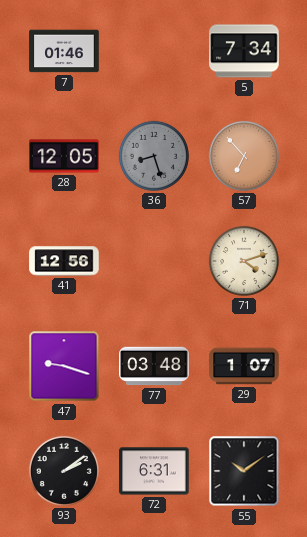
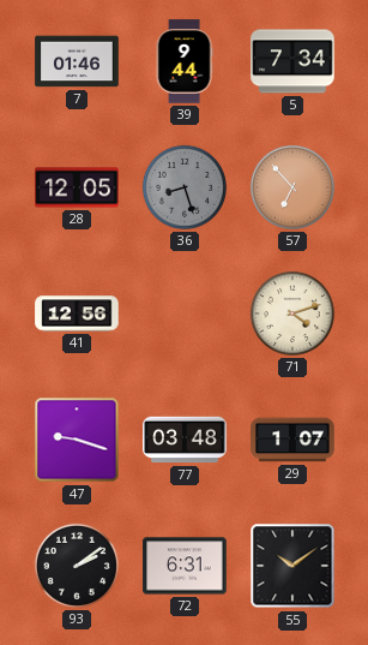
39: none -> 9:44
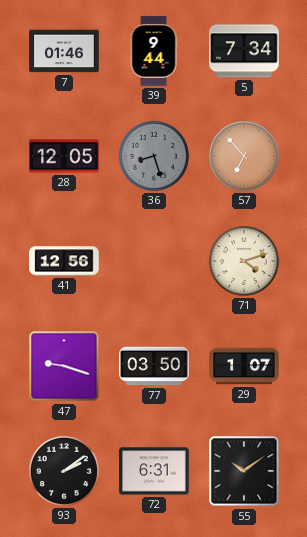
77: 03:48 -> 03:50
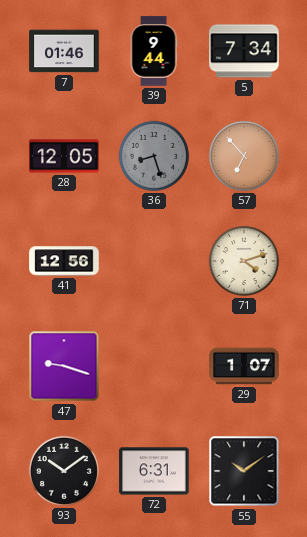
77: 03:50 -> none
93: 2:09 -> 10:09
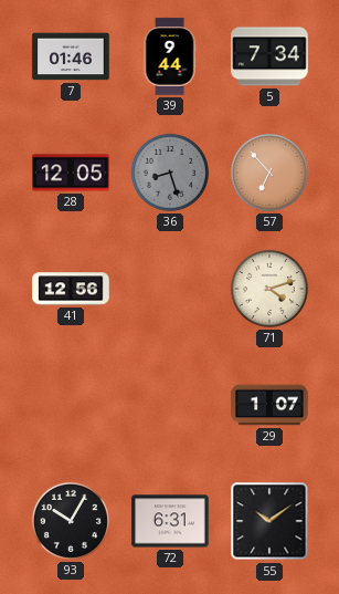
47: 9:18 -> none
93: 10:09 -> 10:05
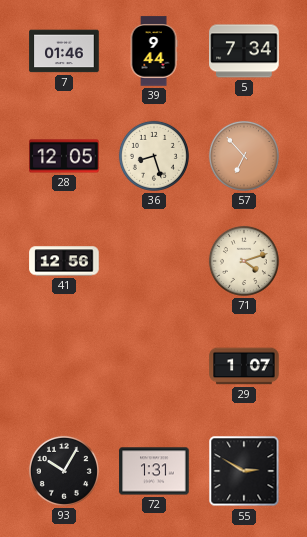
36 dial: grey -> cream
72: 6:31 -> 1:31
55: 10:09 -> 2:50
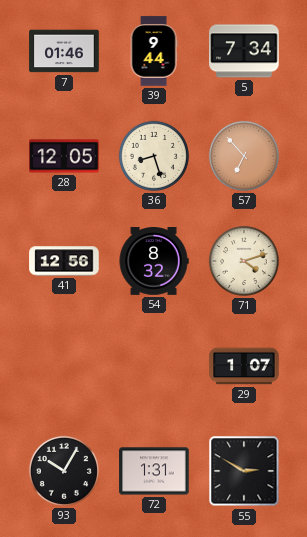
54: none -> 8:32
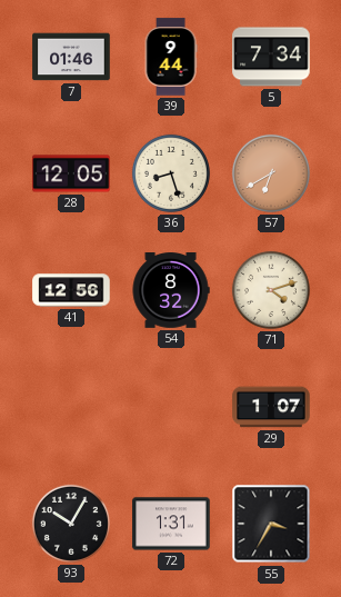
57: 6:53 -> 6:40
55: 2:50 -> 3:35
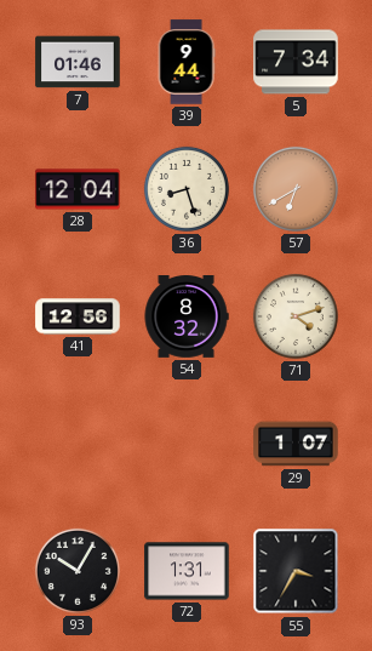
28: 12:05 -> 12:04
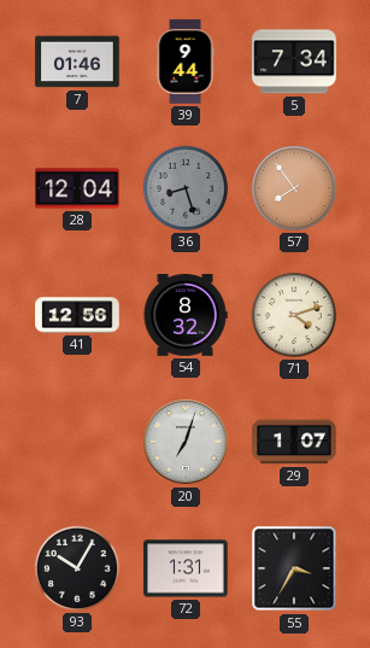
36 dial: cream -> grey
57: 6:40 -> 7:54
20: none -> 7:03
